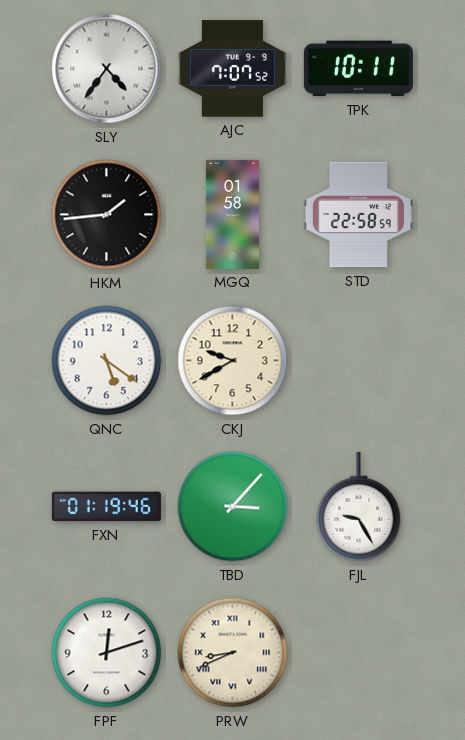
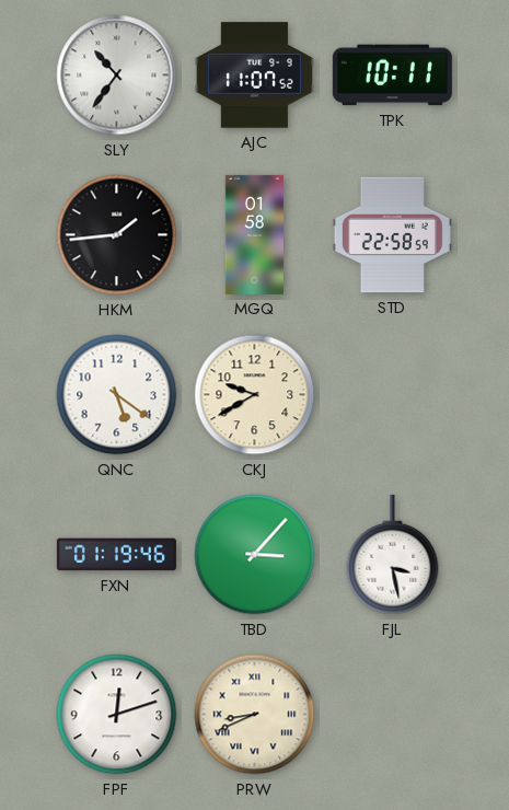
SLY: 4:36 -> 10:36
AJC: 7:07 -> 11:07
FJL: 9:25 -> 3:28
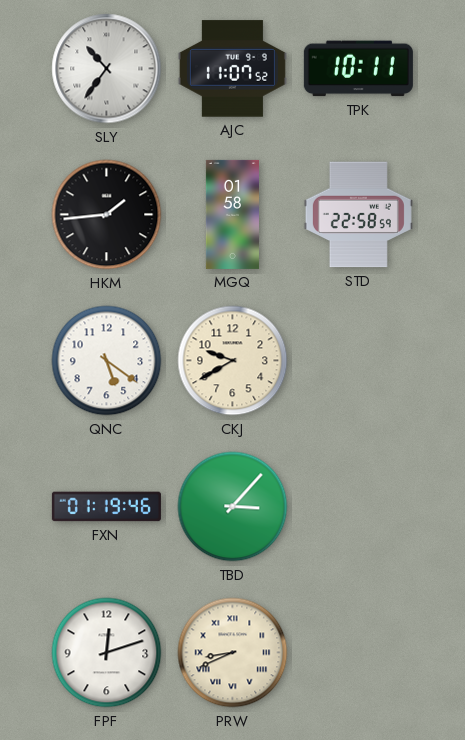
FJL: 3:28 -> none
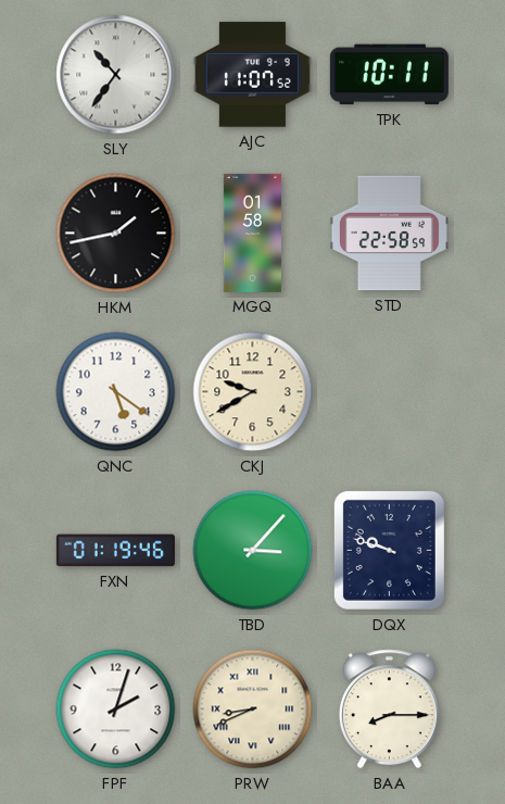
HKM: 1:44 -> 1:43
DQX: none -> 9:48
FPF: 12:12 -> 2:03
BAA: none -> 8:15
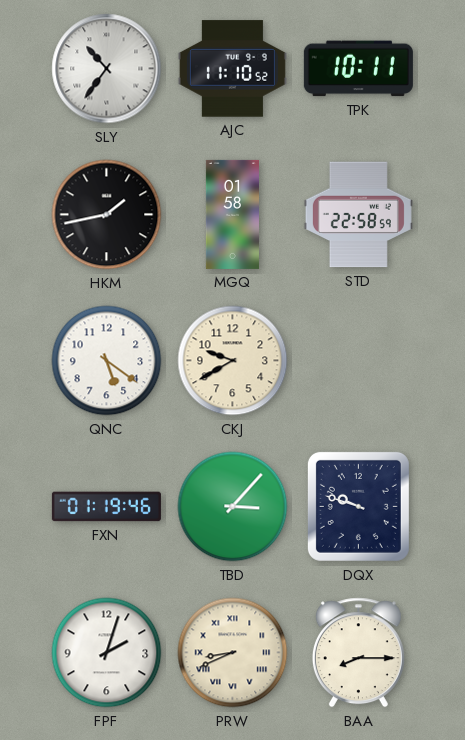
AJC: 11:07 -> 11:10
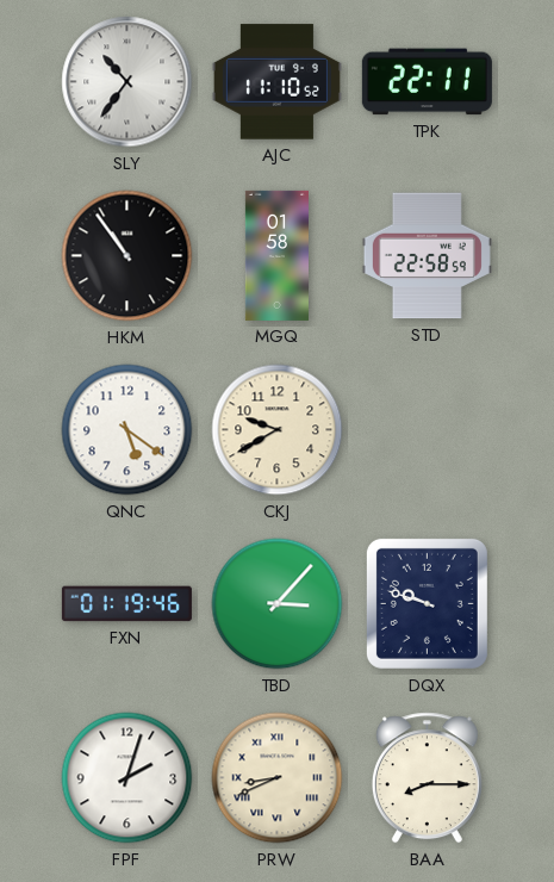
TPK: 10:11 -> 22:11
HKM: 1:43 -> 10:54
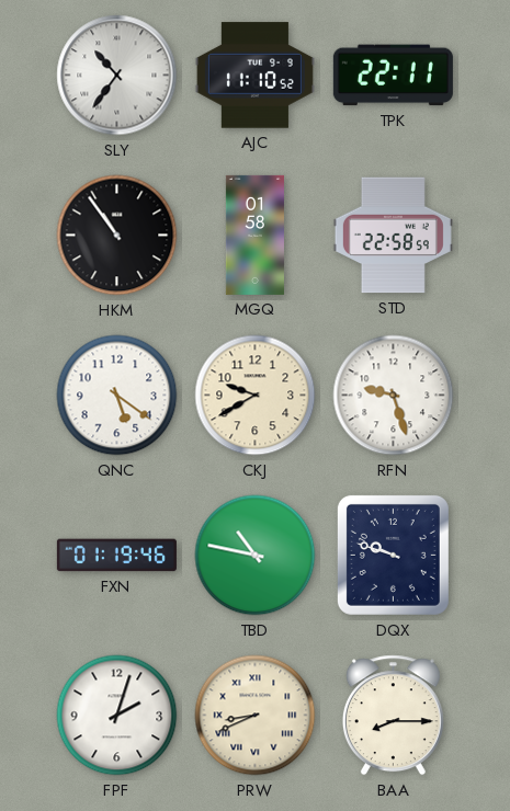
RFN: none -> 9:27
TBD: 3:07 -> 10:47
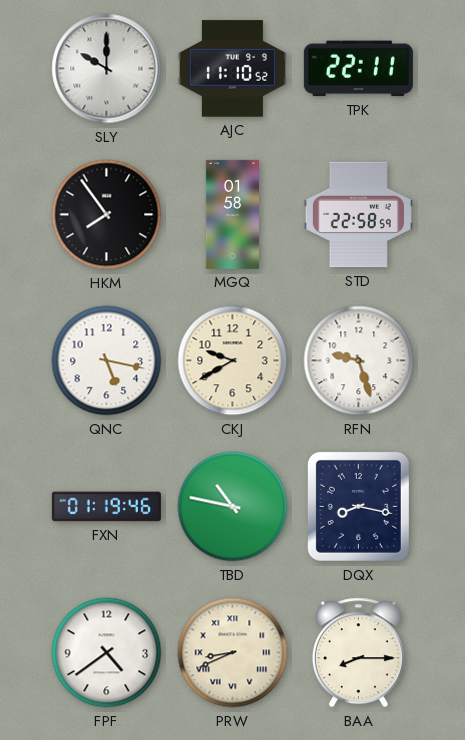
SLY: 10:36 -> 10:00
HKM: 10:54 -> 7:54
QNC: 5:21 -> 5:17
DQX: 9:48 -> 8:17
FPF: 2:03 -> 4:39
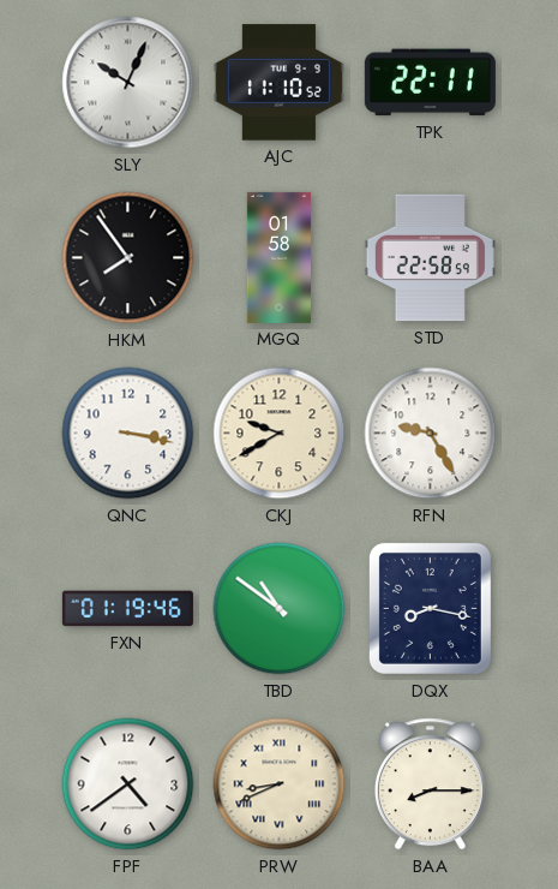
SLY: 10:00 -> 10:04
QNC: 5:17 -> 3:17
RFN: 9:27 -> 9:25
TBD: 10:47 -> 10:51
